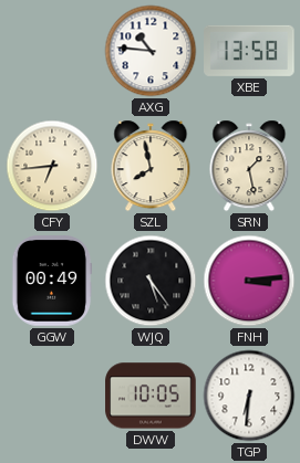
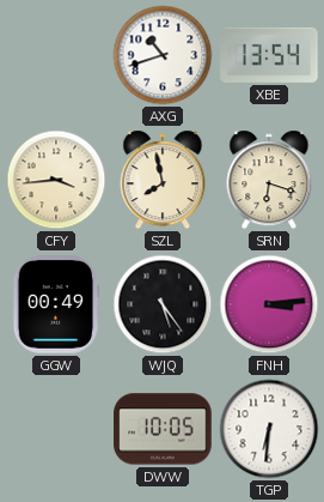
AXG: 10:46 -> 10:42
XBE: 13:58 -> 13:54
CFY: 6:44 -> 3:44
SRN: 1:28 -> 6:18
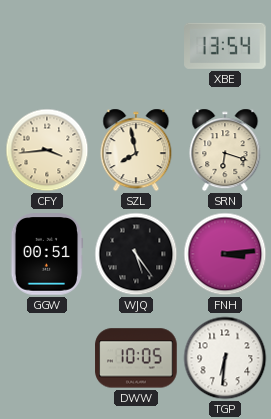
AXG: 10:42 -> none
GGW: 00:49 -> 00:51
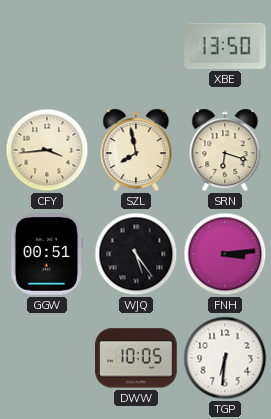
XBE: 13:54 -> 13:50
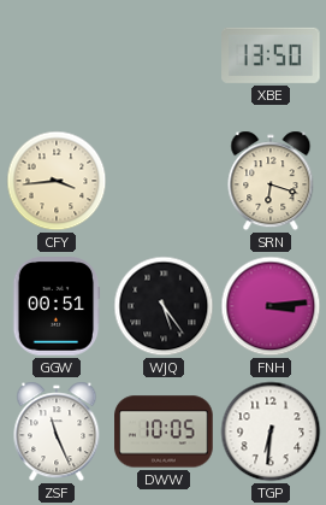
SZL: 7:58 -> none
ZSF: none -> 11:26
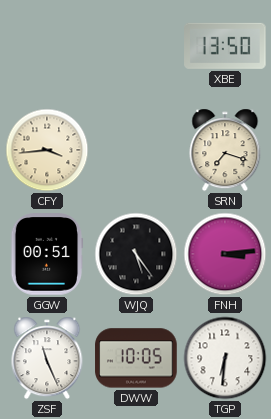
SRN: 6:18 -> 7:18
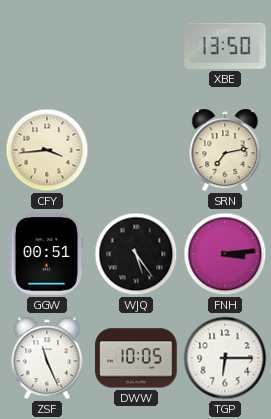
SRN: 7:18 -> 7:13
TGP: 6:31 -> 6:15
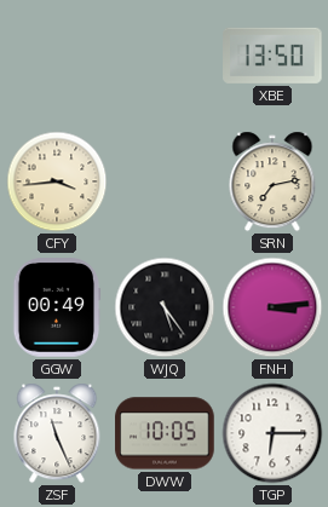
GGW: 00:51 -> 00:49
